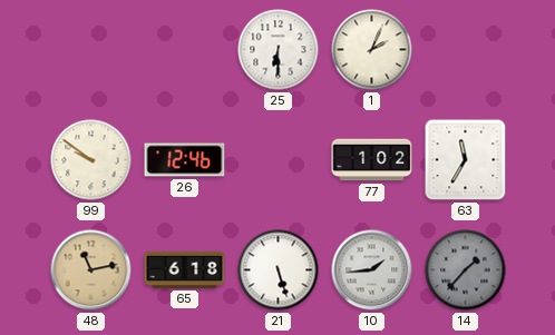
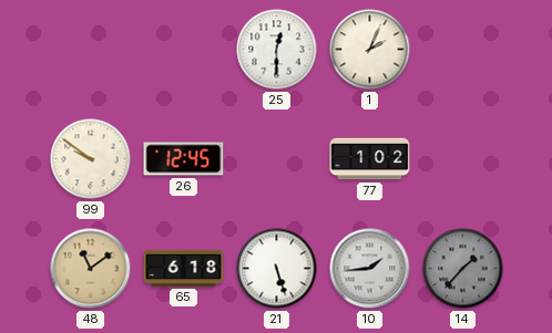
25: 6:30 -> 12:30
26: 12:46 -> 12:45
63: 11:35 -> none
48: 11:13 -> 11:09
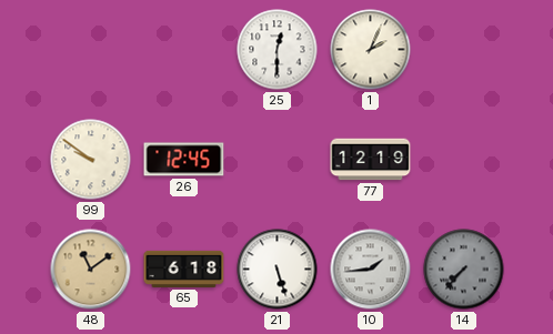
77: 1:02 -> 12:19
14: 1:37 -> 7:37
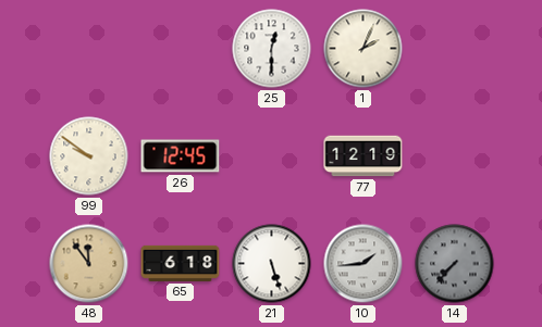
48: 11:09 -> 11:54
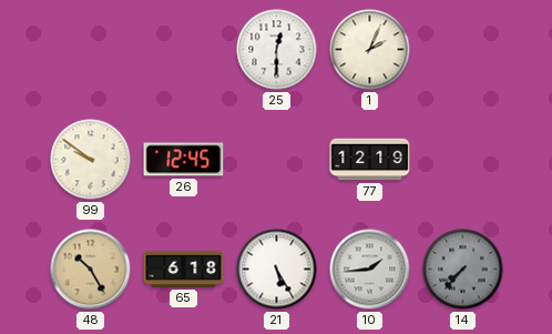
48: 11:54 -> 10:25
21: 5:27 -> 5:25
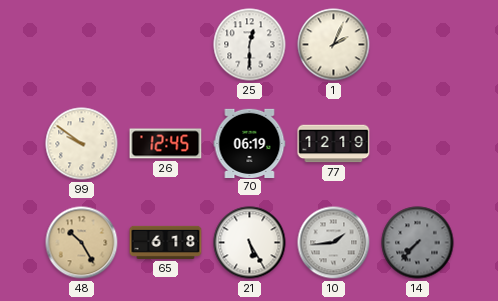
70: none -> 06:19
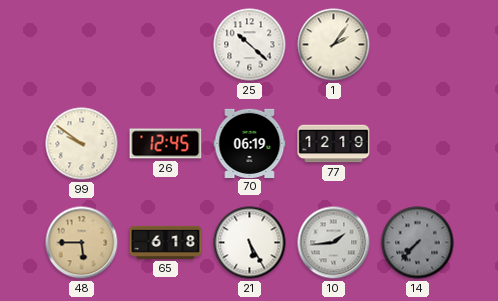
25: 12:30 -> 10:22
1: 2:04 -> 2:06
48: 10:25 -> 5:45
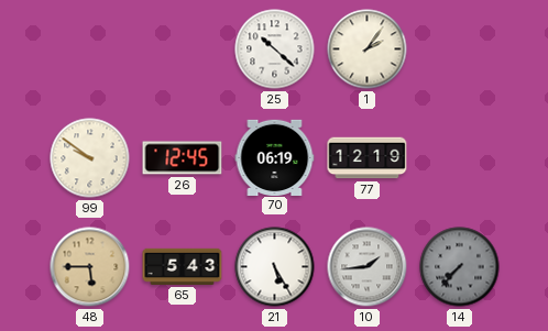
65: 6:18 -> 5:43
